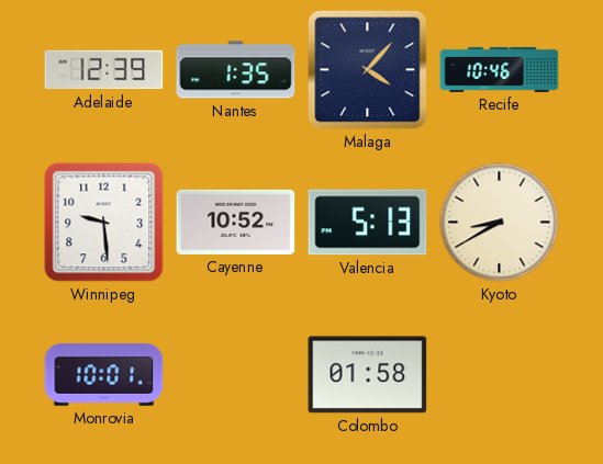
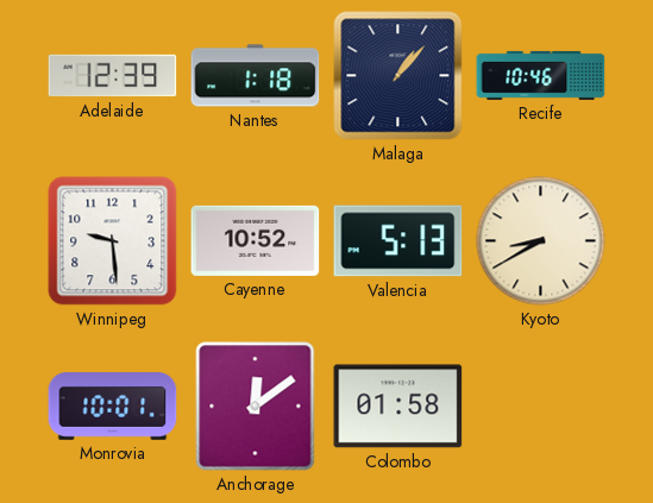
Nantes: 1:35 -> 1:18
Malaga: 4:07 -> 1:07
Anchorage: none -> 12:09
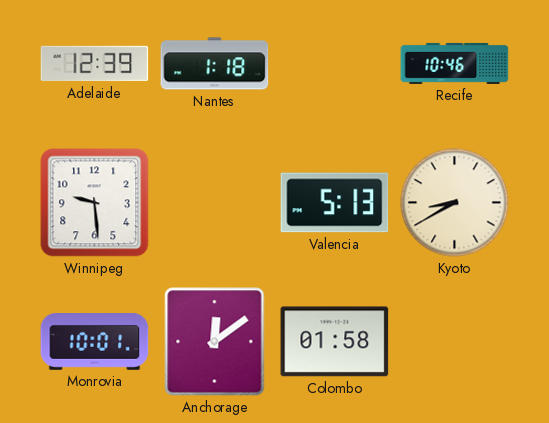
Malaga: 1:07 -> none
Cayenne: 10:52 -> none
